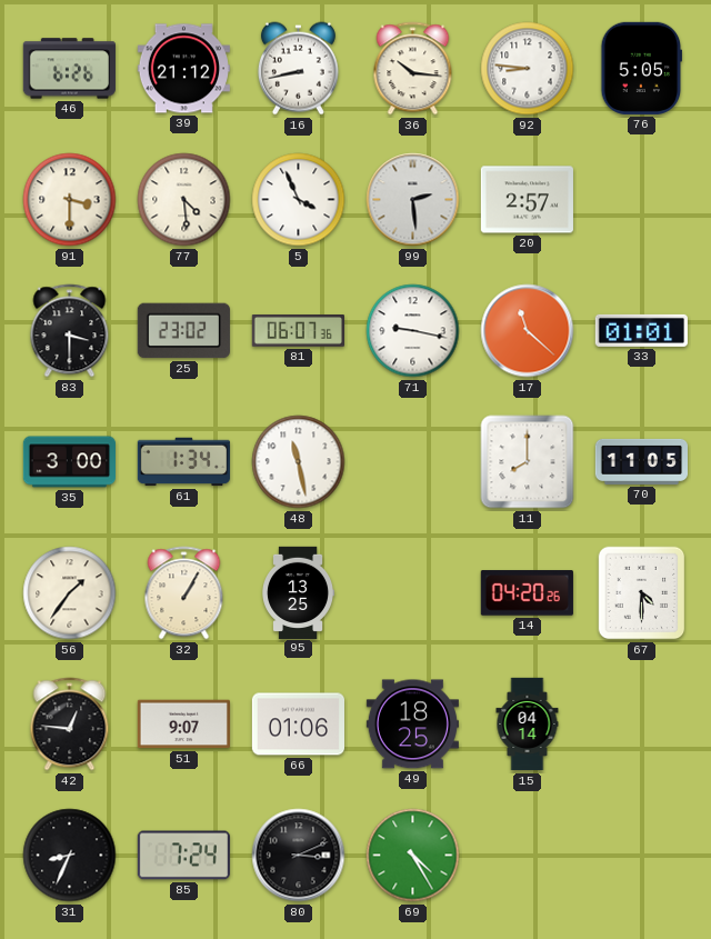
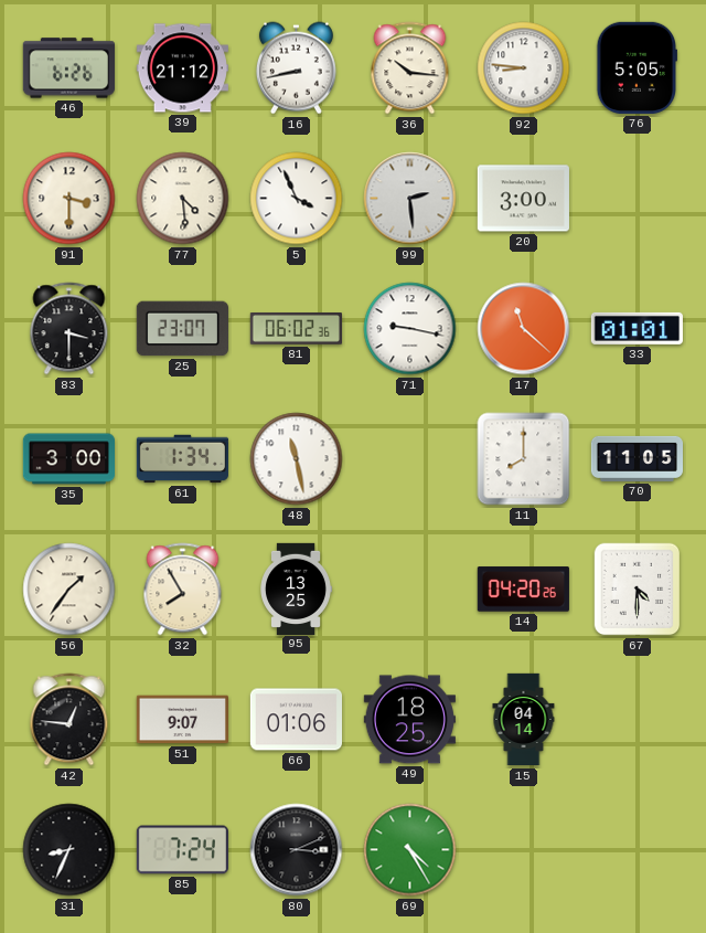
20: 2:57 -> 3:00
25: 23:02 -> 23:07
81: 06:07 -> 06:02
32: 1:05 -> 7:55
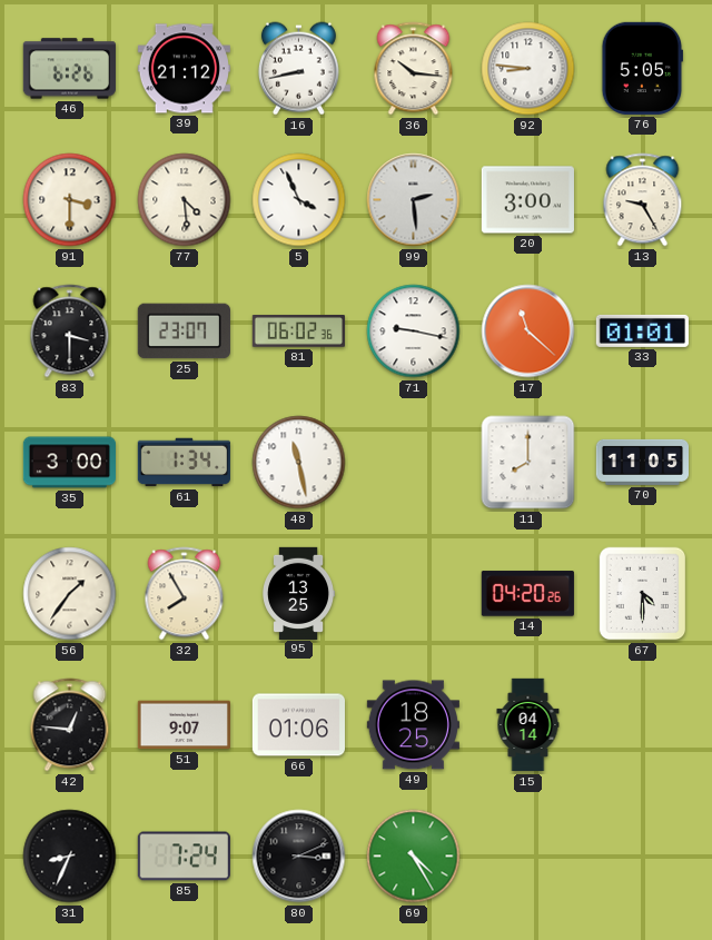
13: none -> 9:25
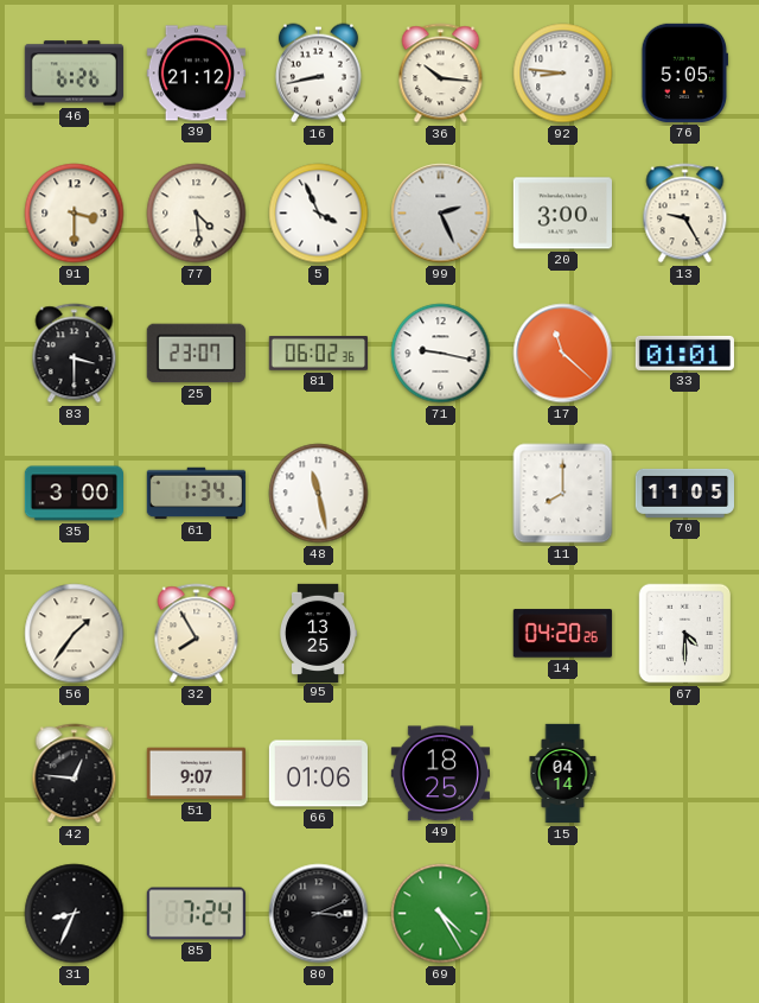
99: 2:29 -> 2:26
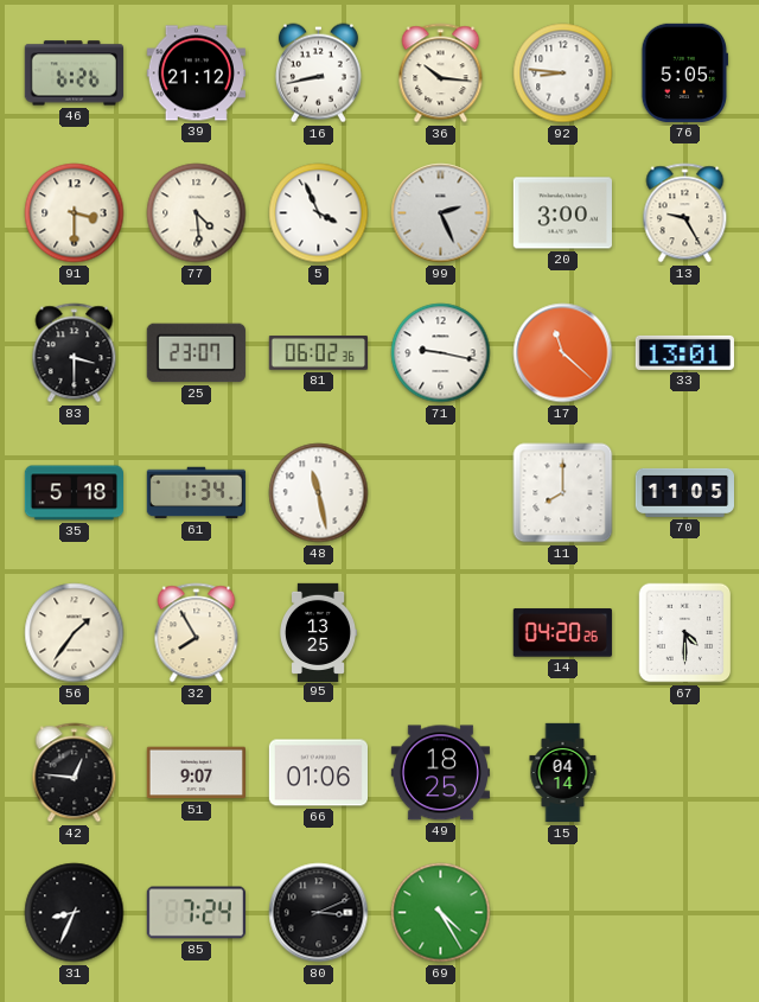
33: 01:01 -> 13:01
35: 3:00 -> 5:18
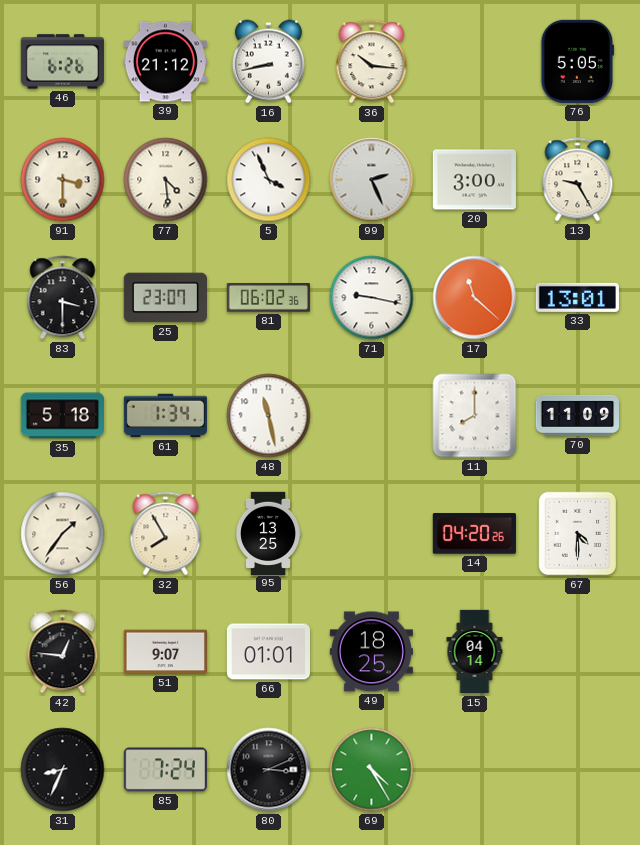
92: 8:46 -> none
70: 11:05 -> 11:09
66: 01:06 -> 01:01
